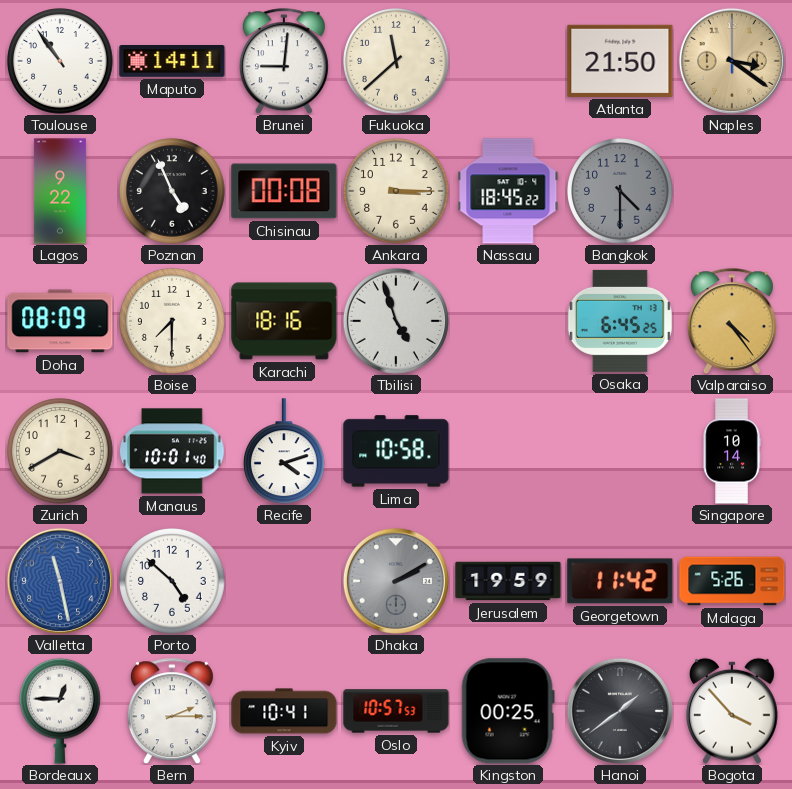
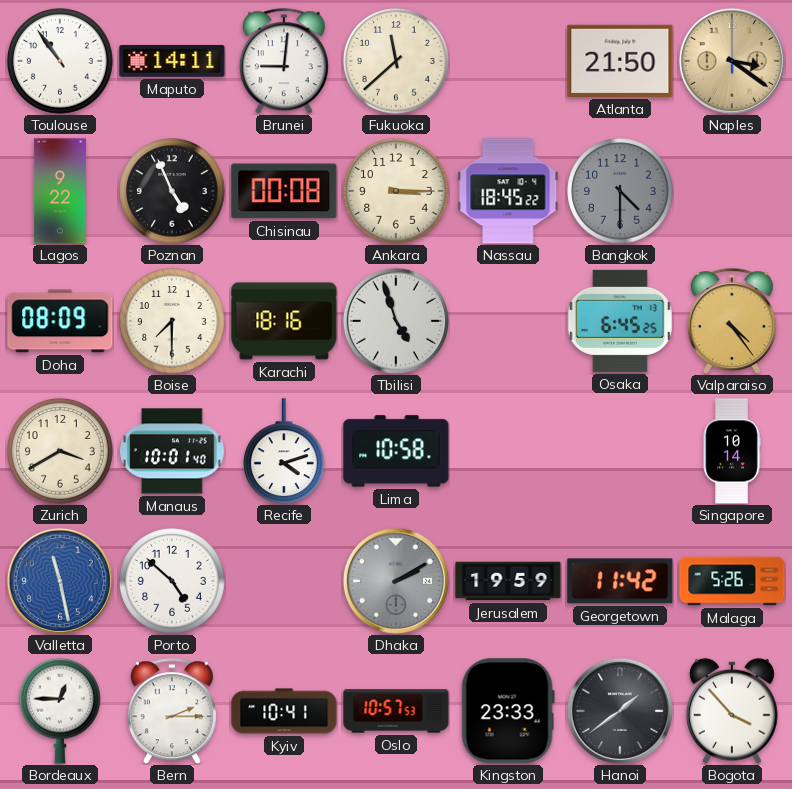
Kingston: 00:25 -> 23:33
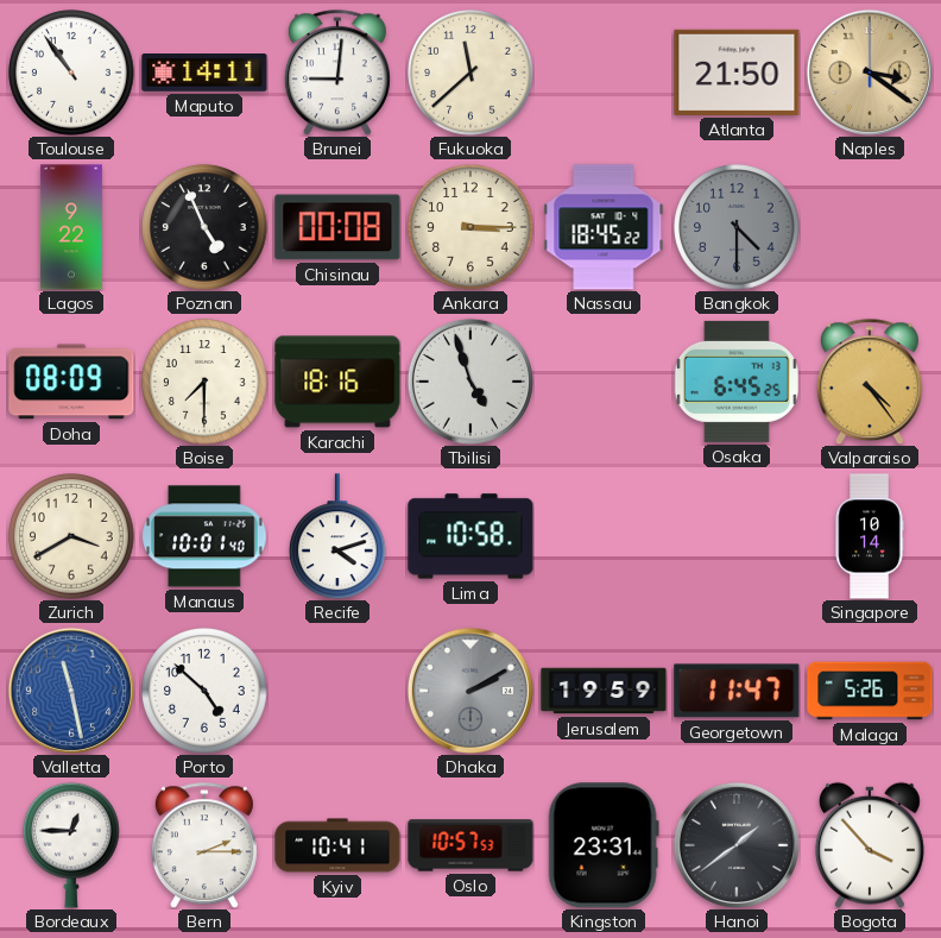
Georgetown: 11:42 -> 11:47
Kingston: 23:33 -> 23:31
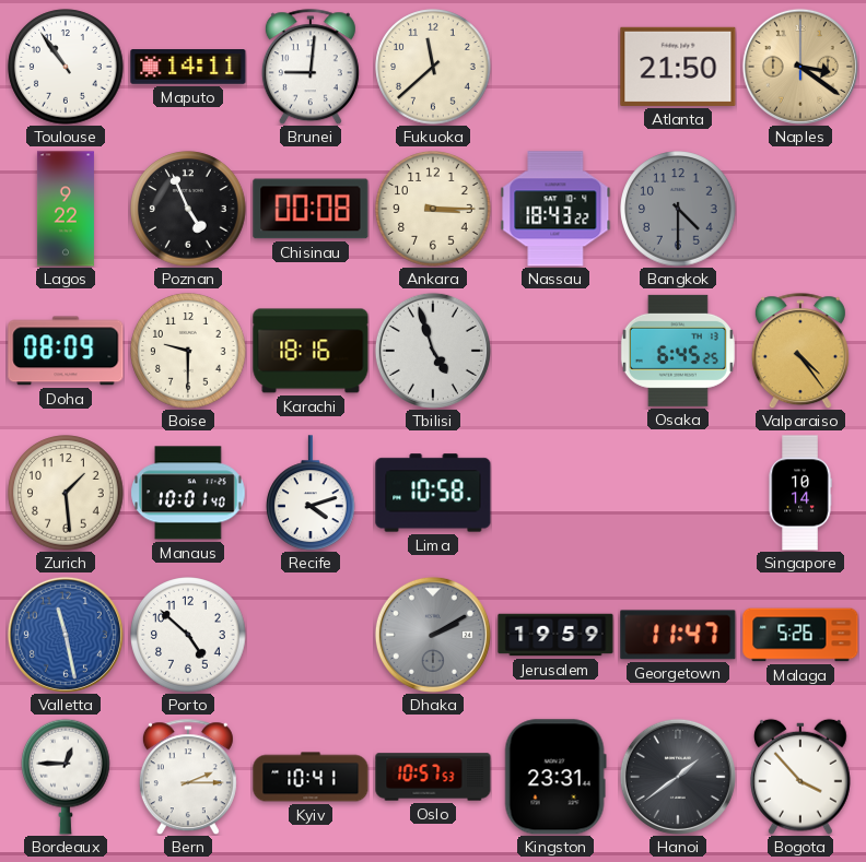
Nassau: 18:45 -> 18:43
Boise: 7:30 -> 9:30
Zurich: 3:40 -> 1:29
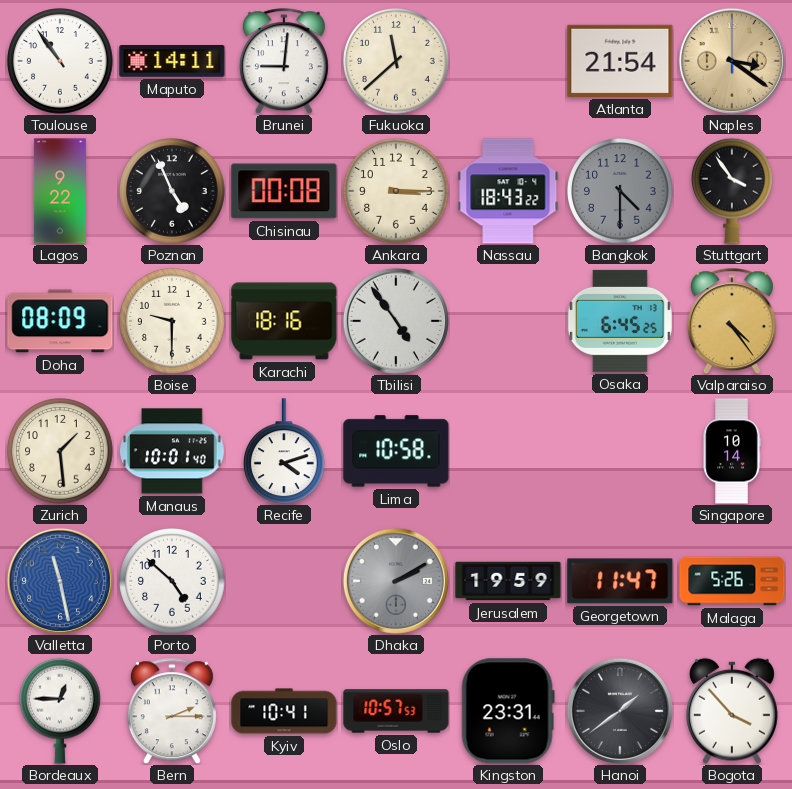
Atlanta: 21:50 -> 21:54
Stuttgart: none -> 3:54
Tbilisi: 4:57 -> 4:54
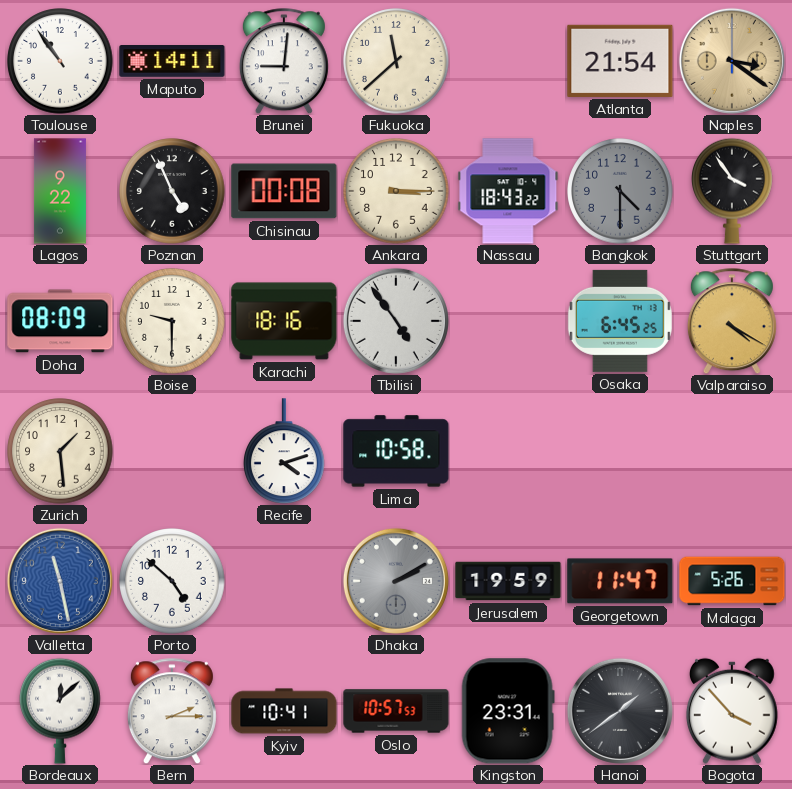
Valparaiso: 4:24 -> 4:20
Manaus: 10:01 -> none
Singapore: 10:14 -> none
Bordeaux: 12:45 -> 12:08
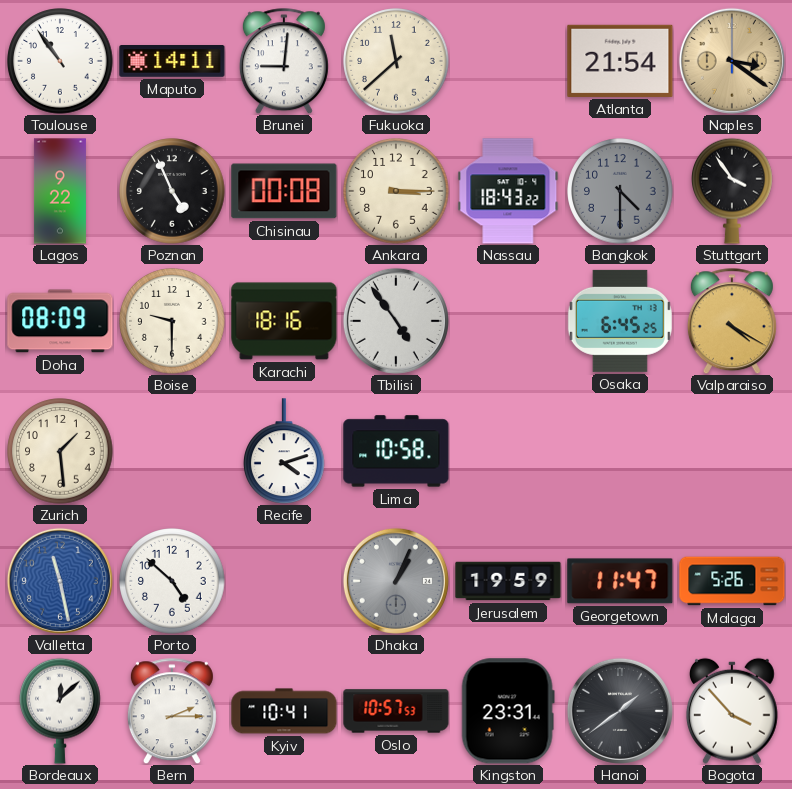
Dhaka: 2:10 -> 1:04
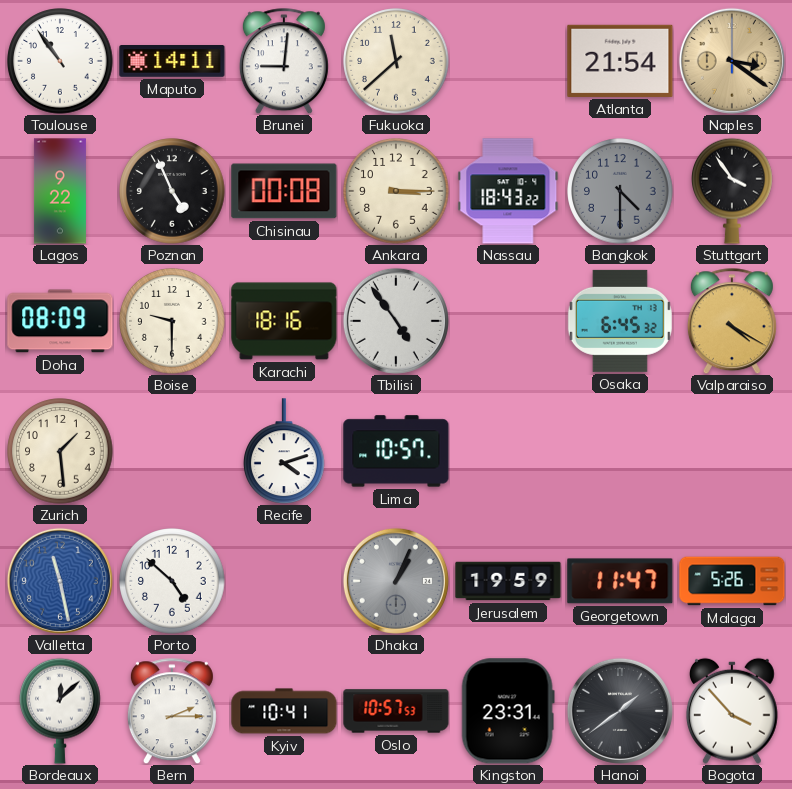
Osaka: 6:45:25 -> 6:45:32
Lima: 10:58 -> 10:57
